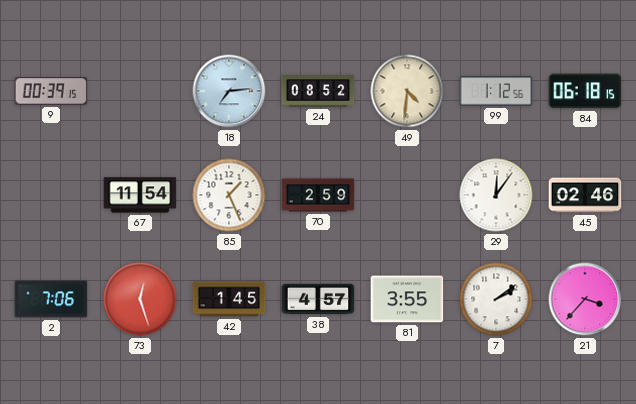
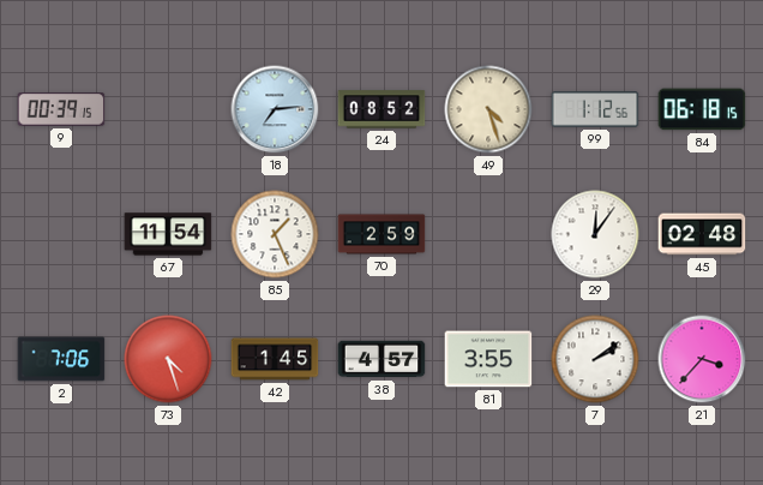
49: 4:31 -> 4:27
45: 02:46 -> 02:48
73: 12:27 -> 4:27
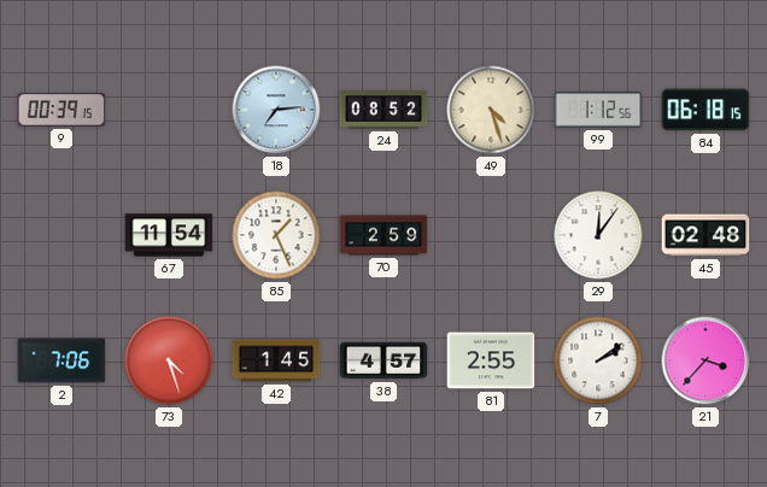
81: 3:55 -> 2:55
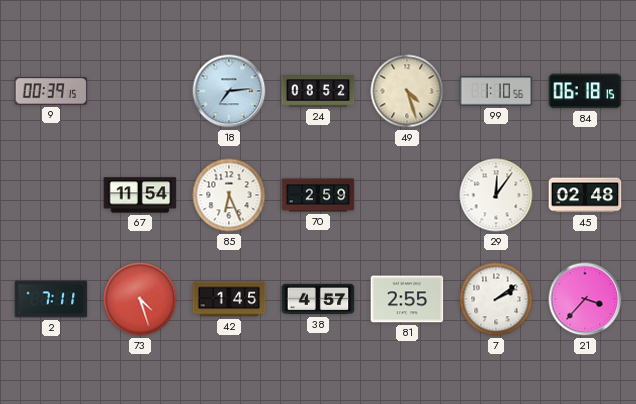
99: 1:12 -> 1:10
85: 1:26 -> 6:26
2: 7:06 -> 7:11
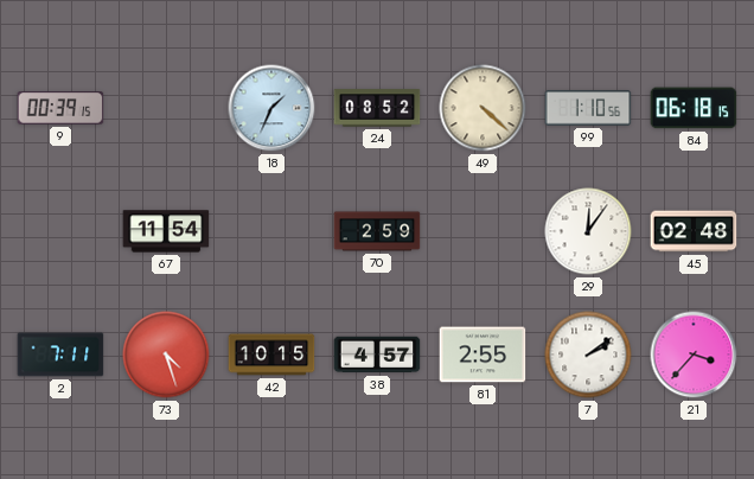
18: 7:14 -> 1:34
49: 4:27 -> 4:22
85: 6:26 -> none
42: 1:45 -> 10:15
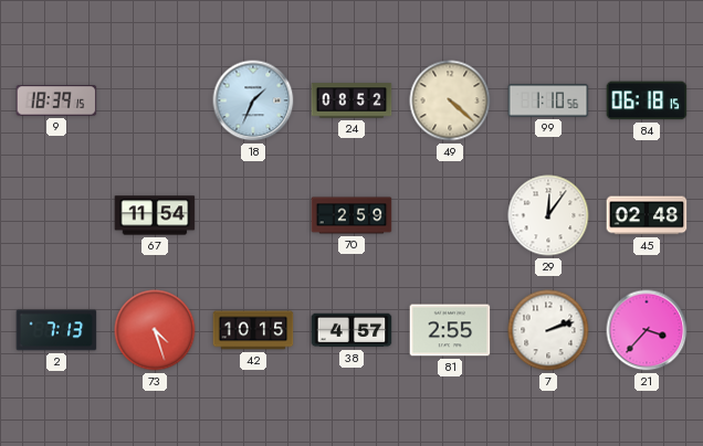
9: 00:39 -> 18:39
2: 7:11 -> 7:13
7: 2:09 -> 2:12
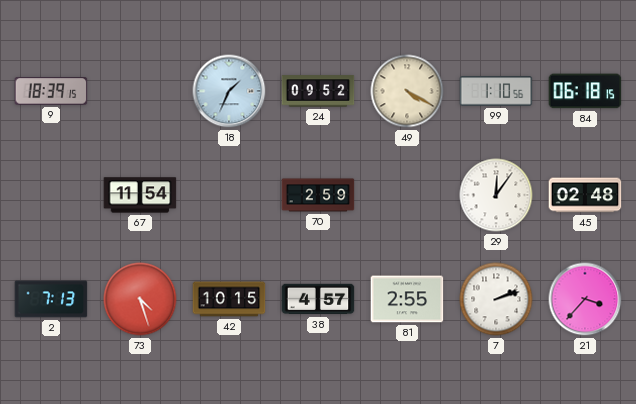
24: 08:52 -> 09:52
49: 4:22 -> 4:20
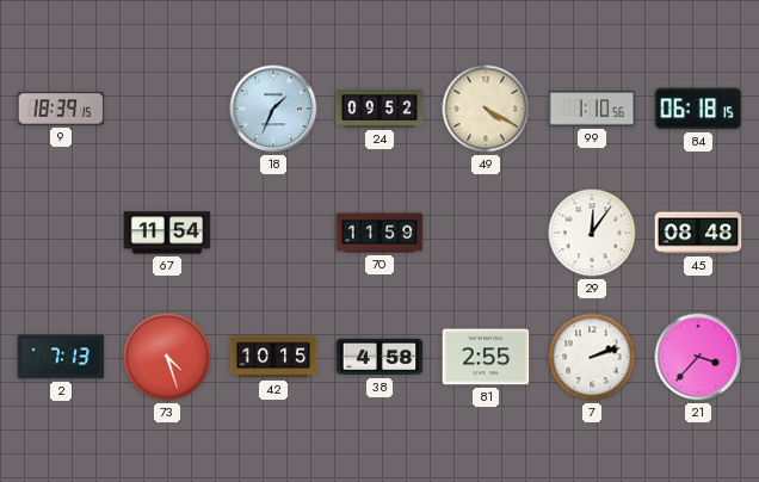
70: 2:59 -> 11:59
45: 02:48 -> 08:48
38: 4:57 -> 4:58
